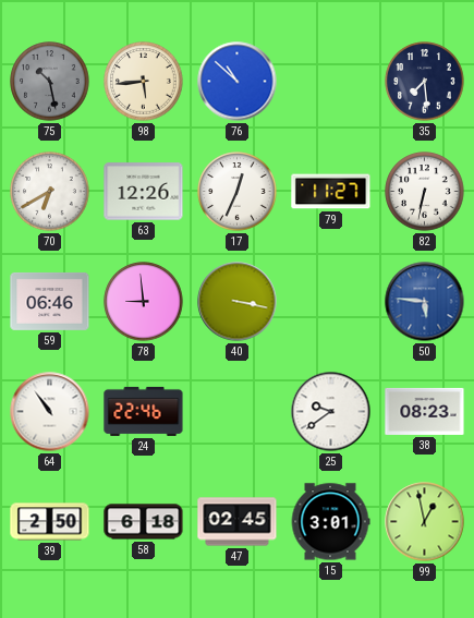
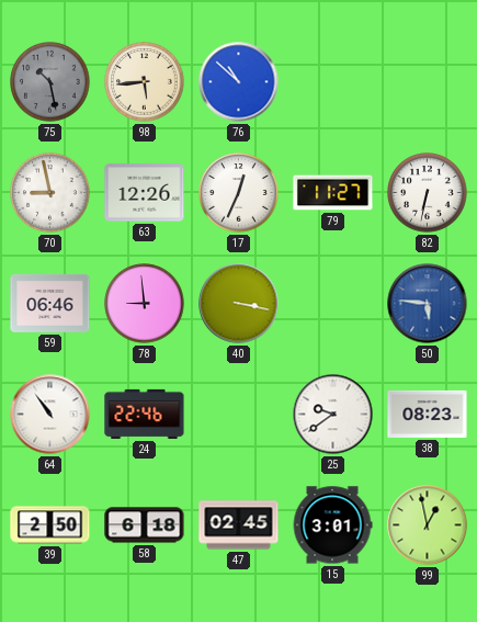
35: 7:29 -> none
70: 6:40 -> 8:58
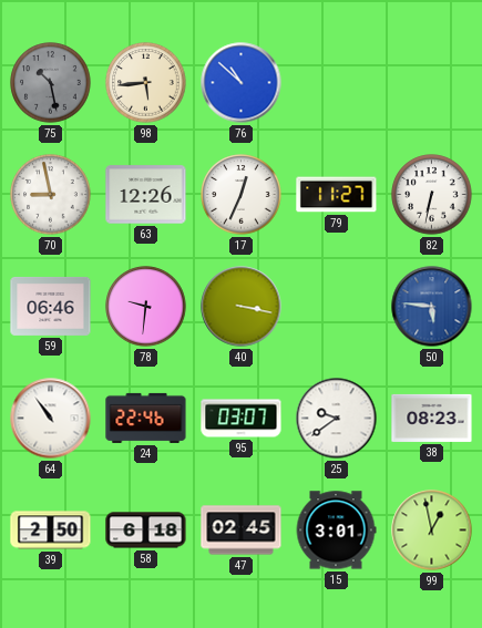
78: 8:59 -> 9:31
95: none -> 03:07
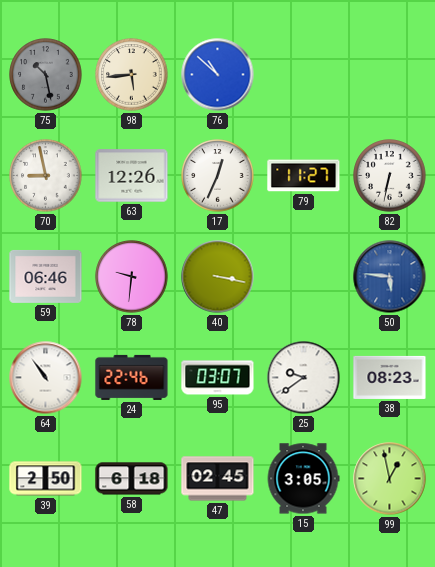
15: 3:01 -> 3:05
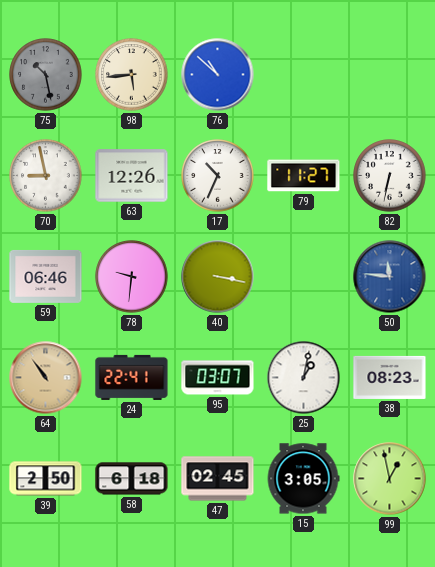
17: 12:34 -> 10:34
50: 5:46 -> 11:46
64 dial: white -> champagne
24: 22:46 -> 22:41
25: 9:39 -> 1:02
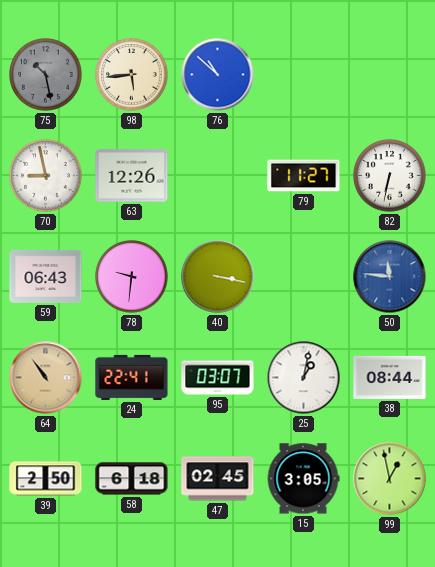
17: 10:34 -> none
59: 06:46 -> 06:43
38: 08:23 -> 08:44
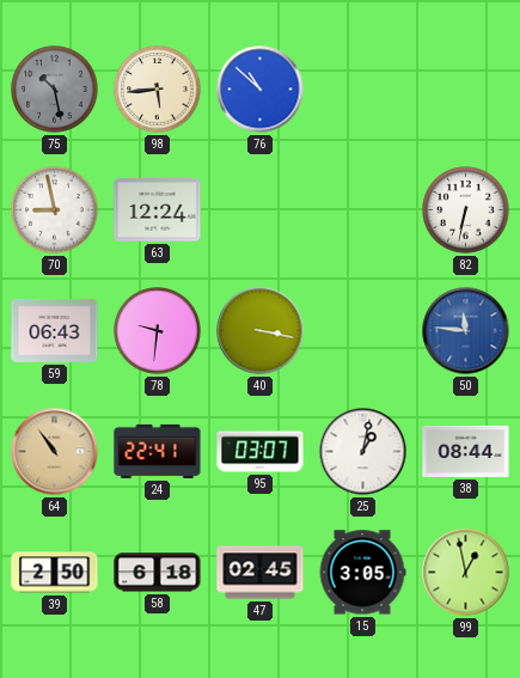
63: 12:26 -> 12:24
79: 11:27 -> none
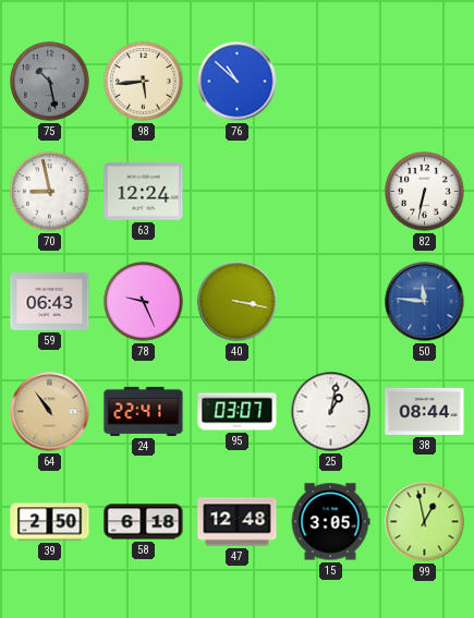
78: 9:31 -> 9:26
47: 02:45 -> 12:48
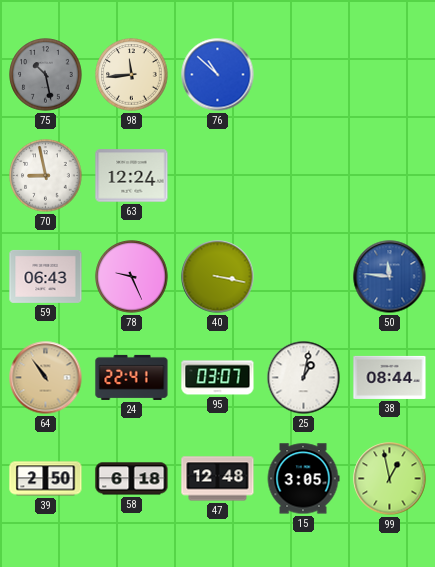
98: 5:44 -> 11:44
82: 6:32 -> none
